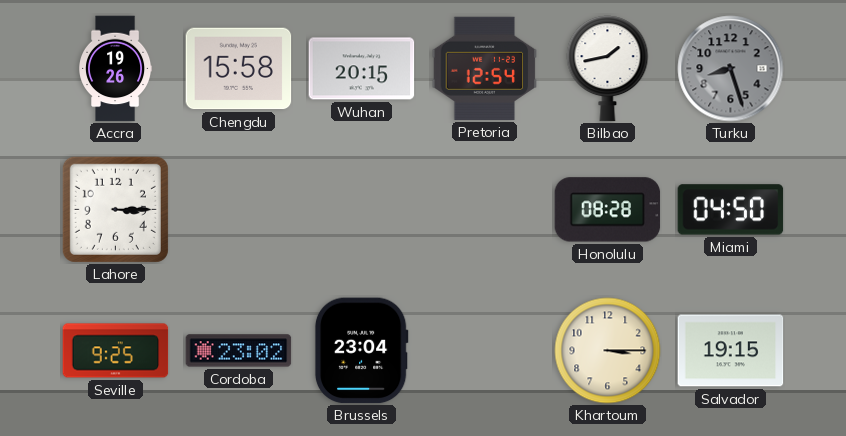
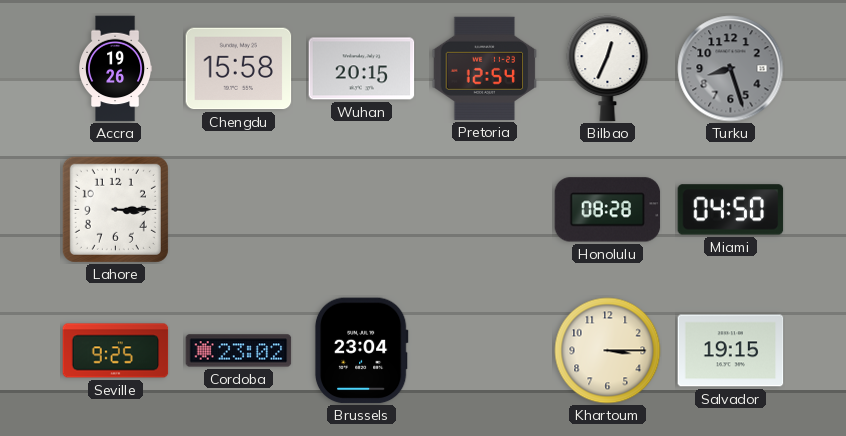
Bilbao: 1:43 -> 12:34
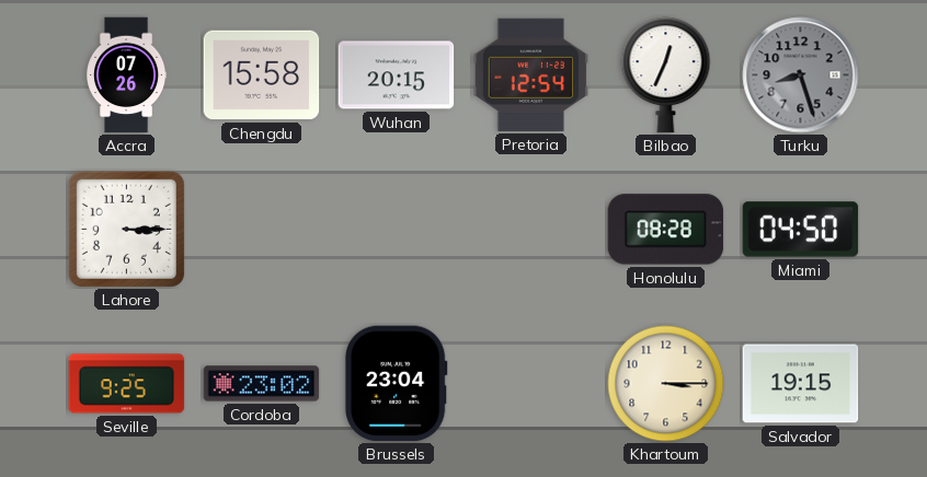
Accra: 19:26 -> 07:26
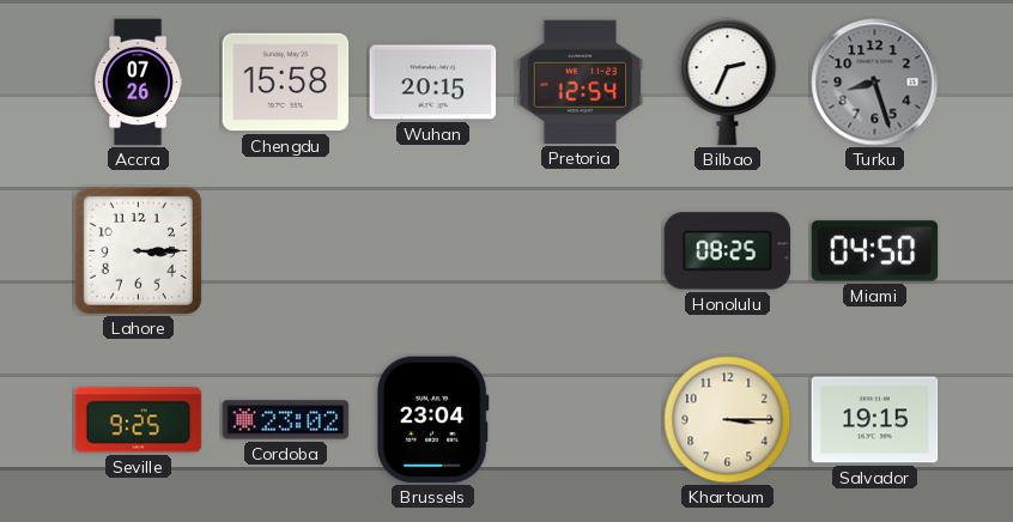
Bilbao: 12:34 -> 2:34
Honolulu: 08:28 -> 08:25
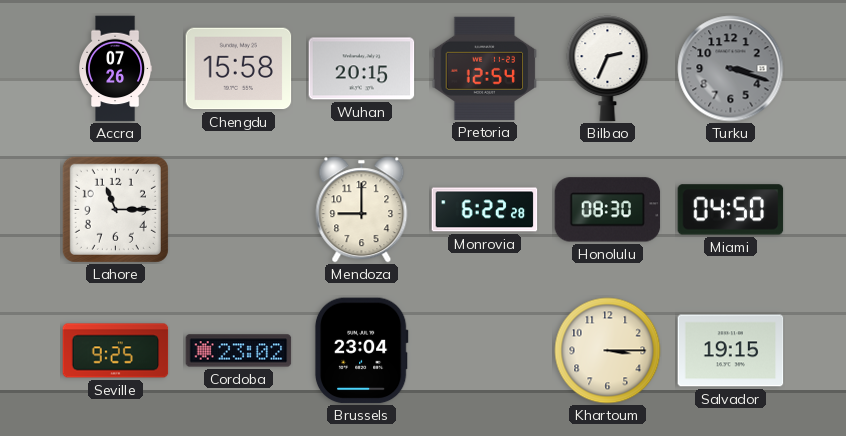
Turku: 8:27 -> 3:18
Lahore: 3:15 -> 11:15
Mendoza: none -> 9:00
Monrovia: none -> 6:22
Honolulu: 08:25 -> 08:30
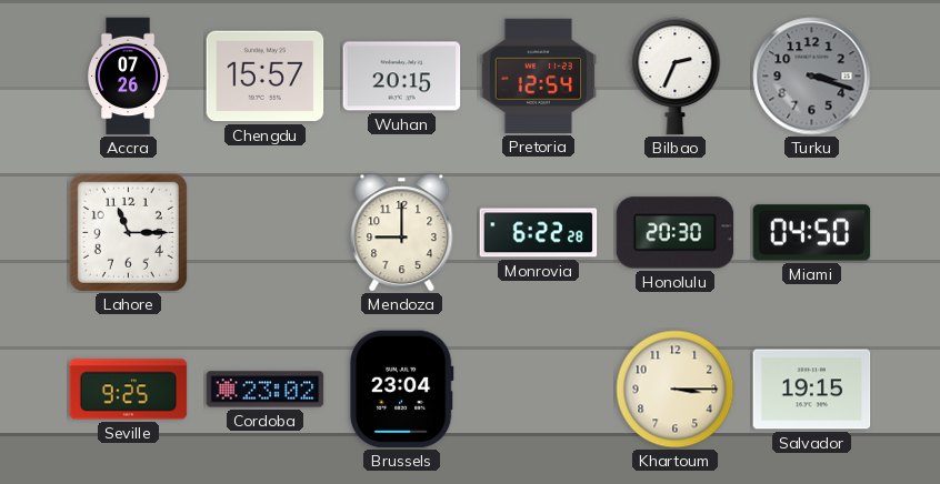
Chengdu: 15:58 -> 15:57
Honolulu: 08:30 -> 20:30
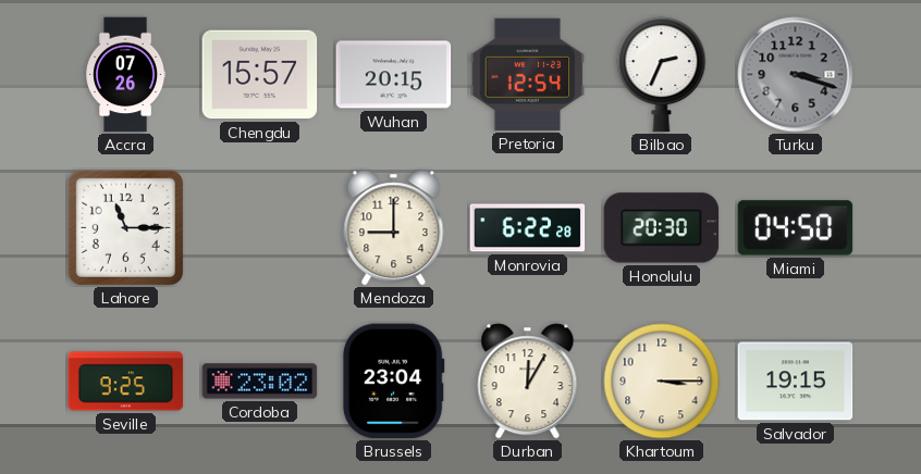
Durban: none -> 12:05
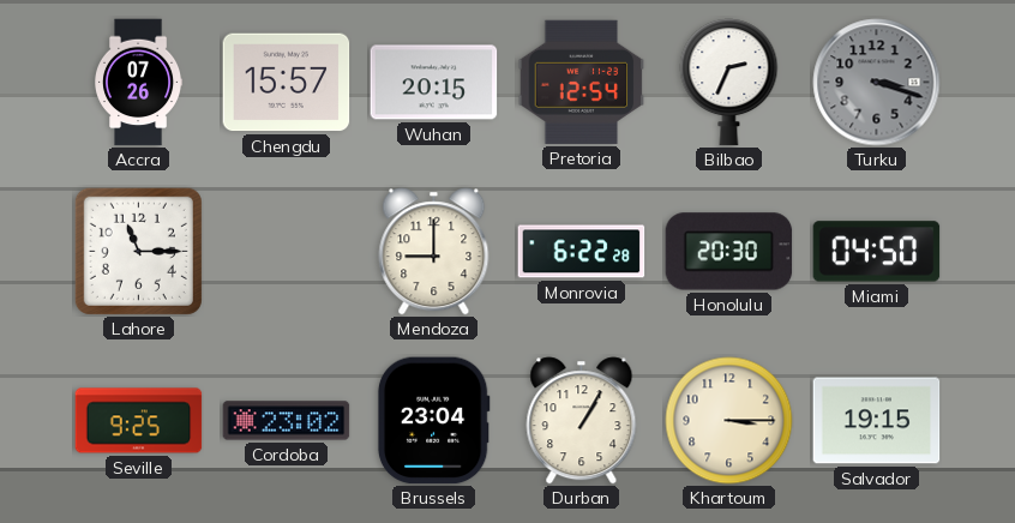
Durban: 12:05 -> 1:05
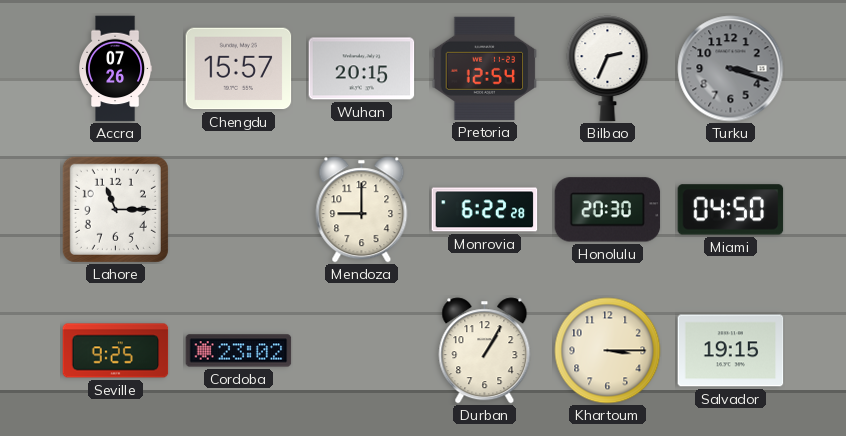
Brussels: 23:04 -> none
